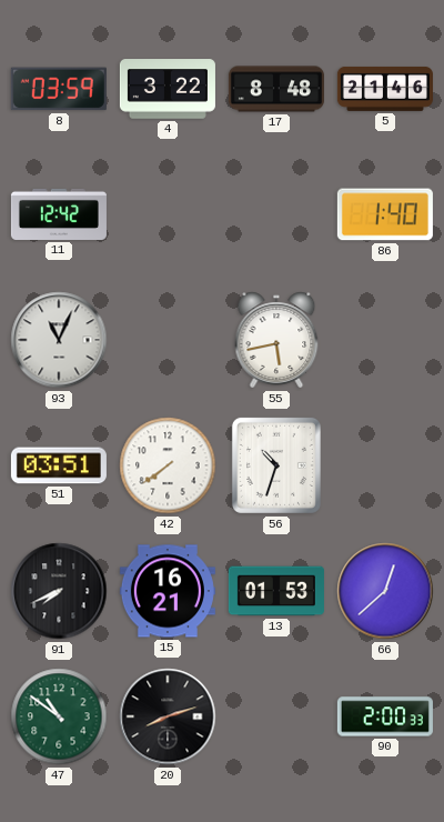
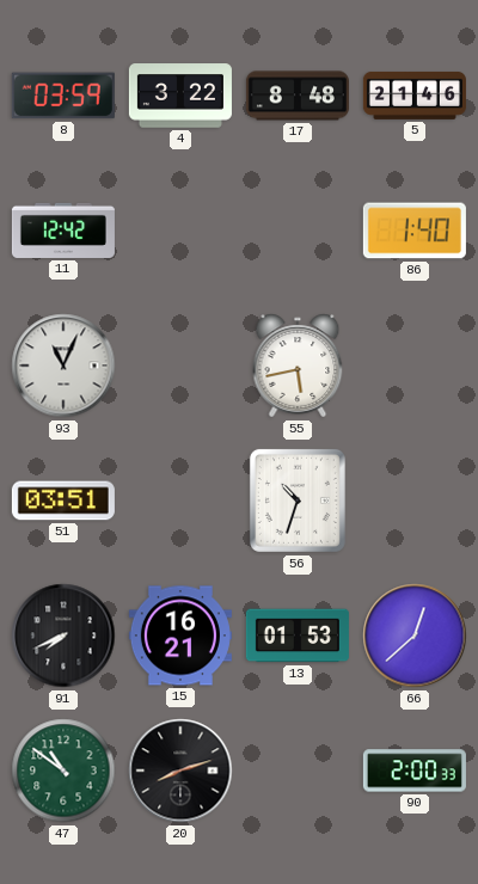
42: 7:39 -> none
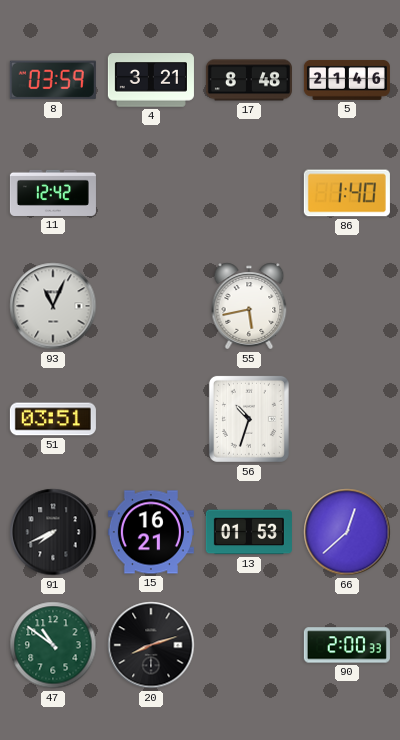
4: 3:22 -> 3:21
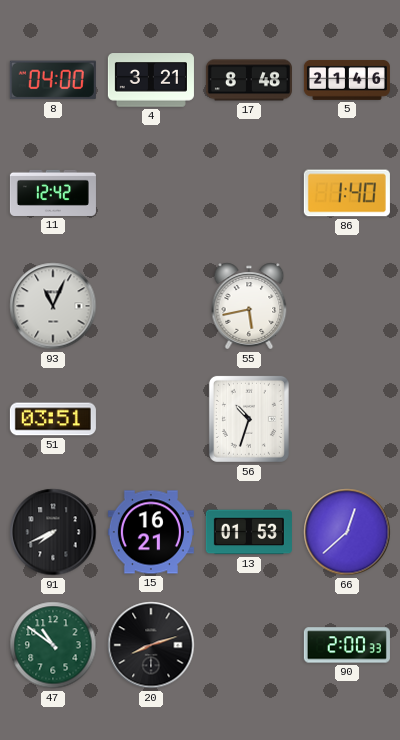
8: 03:59 -> 04:00
